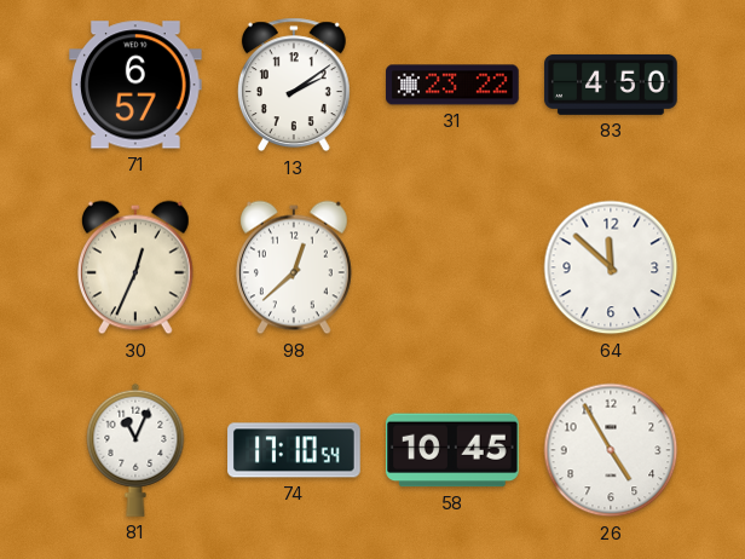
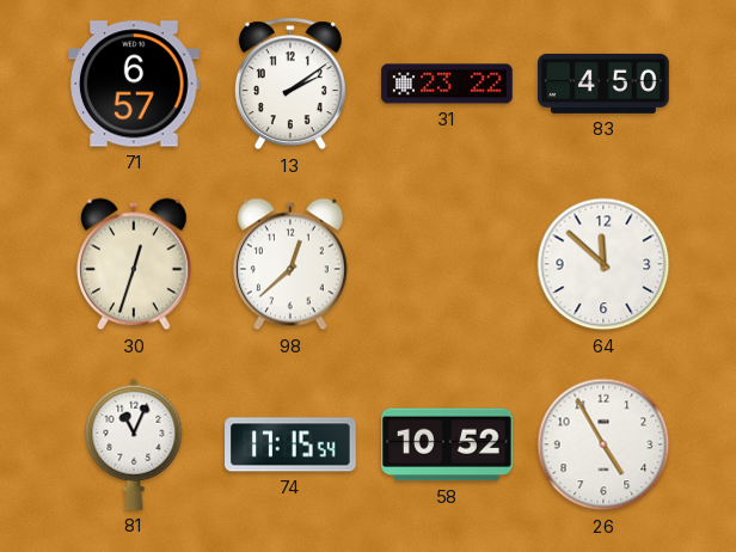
30: 12:34 -> 12:33
74: 17:10 -> 17:15
58: 10:45 -> 10:52
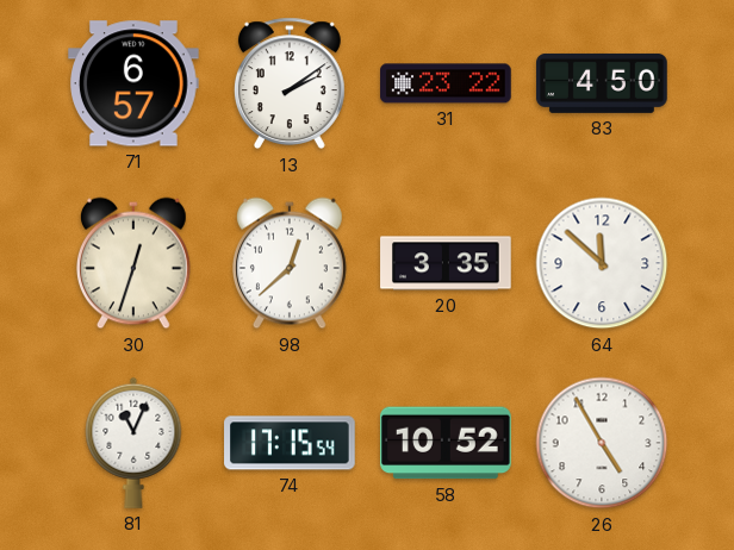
20: none -> 3:35
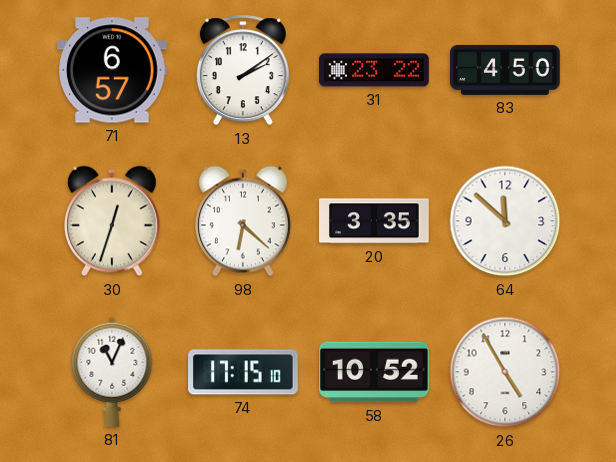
98: 12:38 -> 6:22
74: 17:15:54 -> 17:15:10
